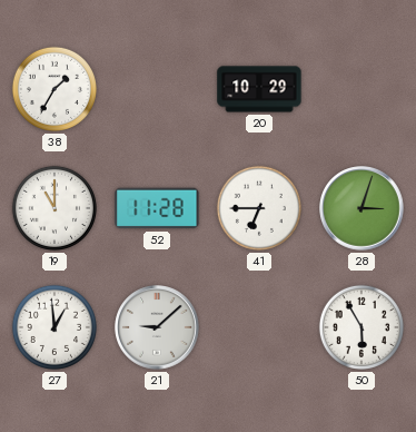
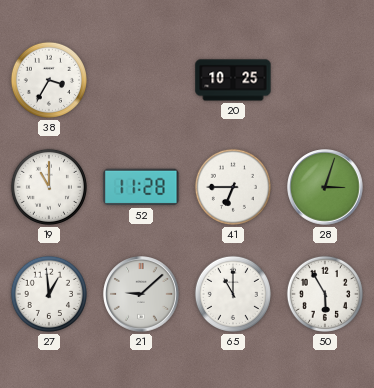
38: 1:35 -> 3:35
20: 10:29 -> 10:25
65: none -> 11:00
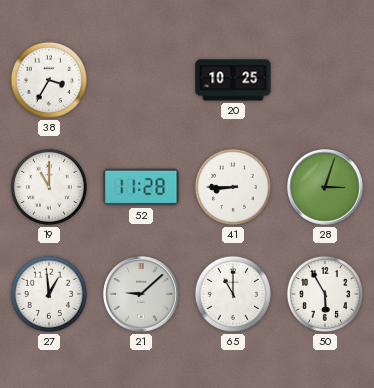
41: 6:45 -> 8:45
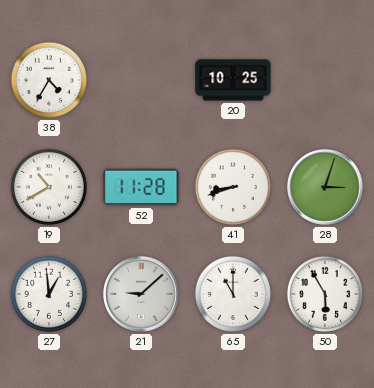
38: 3:35 -> 4:35
19: 11:00 -> 10:40
41: 8:45 -> 8:42
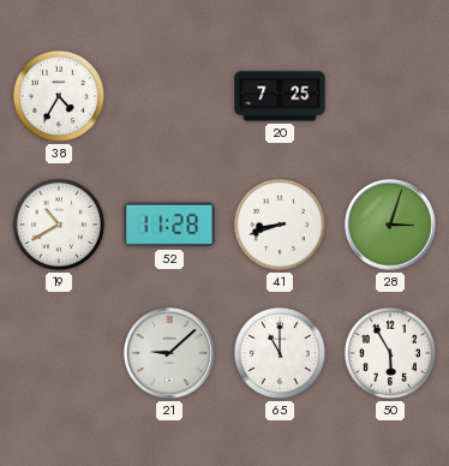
20: 10:25 -> 7:25
27: 12:59 -> none
